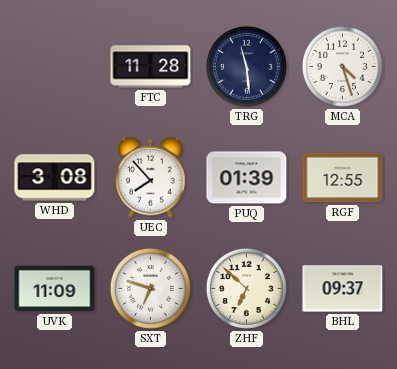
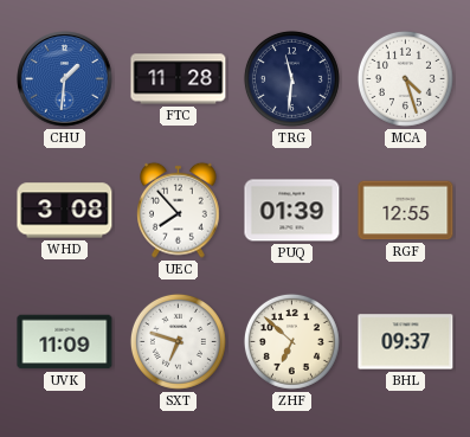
CHU: none -> 1:31
TRG: 11:29 -> 11:31
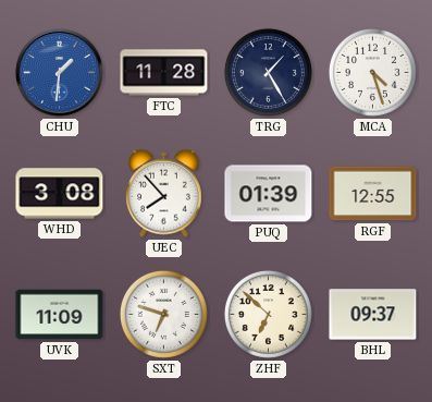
TRG: 11:31 -> 1:25
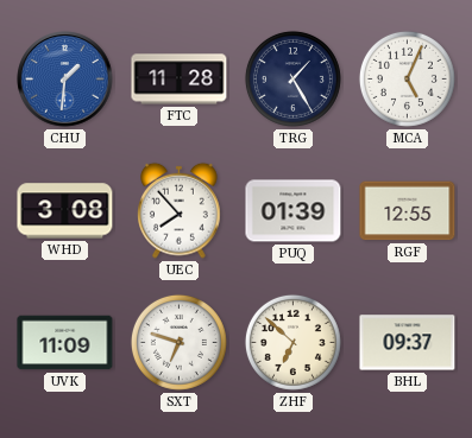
MCA: 4:27 -> 5:04
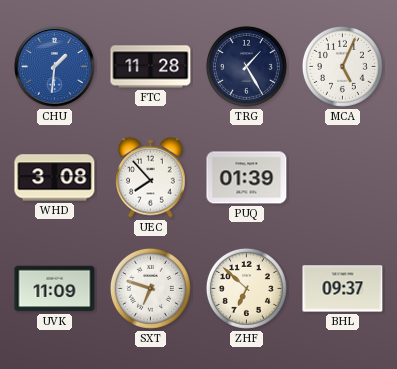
RGF: 12:55 -> none
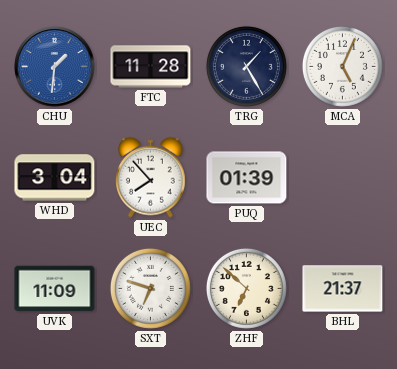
WHD: 3:08 -> 3:04
BHL: 09:37 -> 21:37
